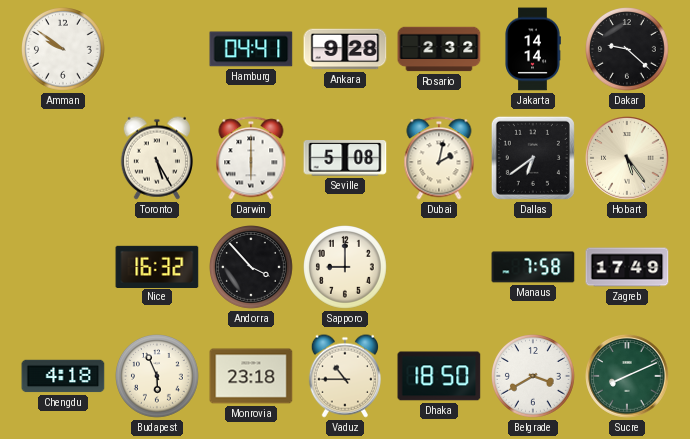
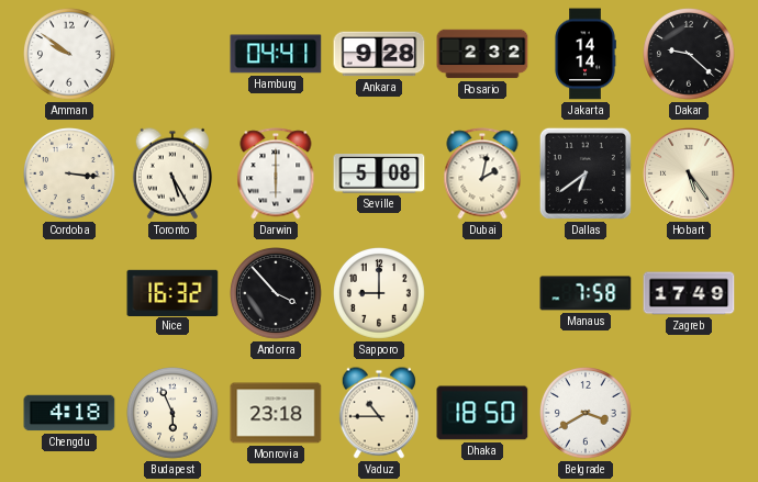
Cordoba: none -> 3:16
Sucre: 8:11 -> none
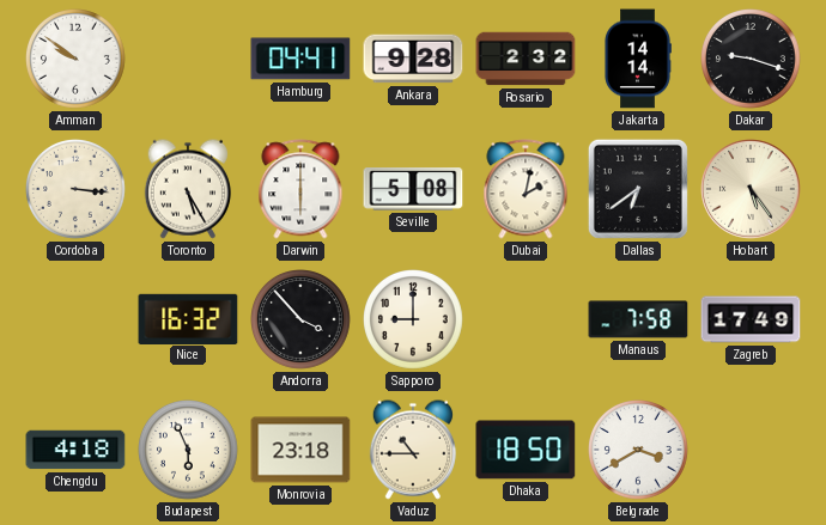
Dakar: 9:22 -> 9:18
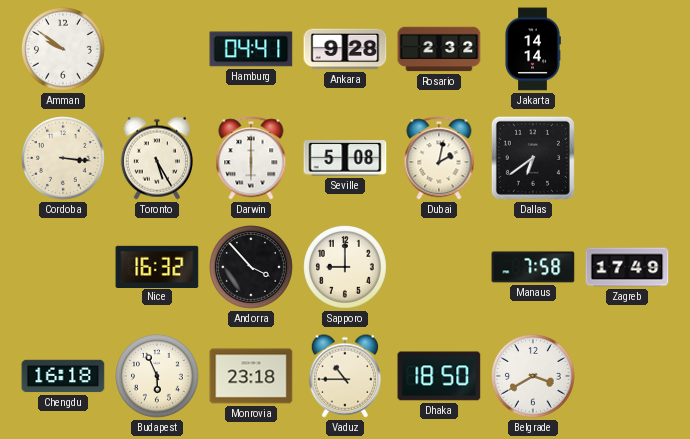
Dakar: 9:18 -> none
Hobart: 5:24 -> none
Chengdu: 4:18 -> 16:18
